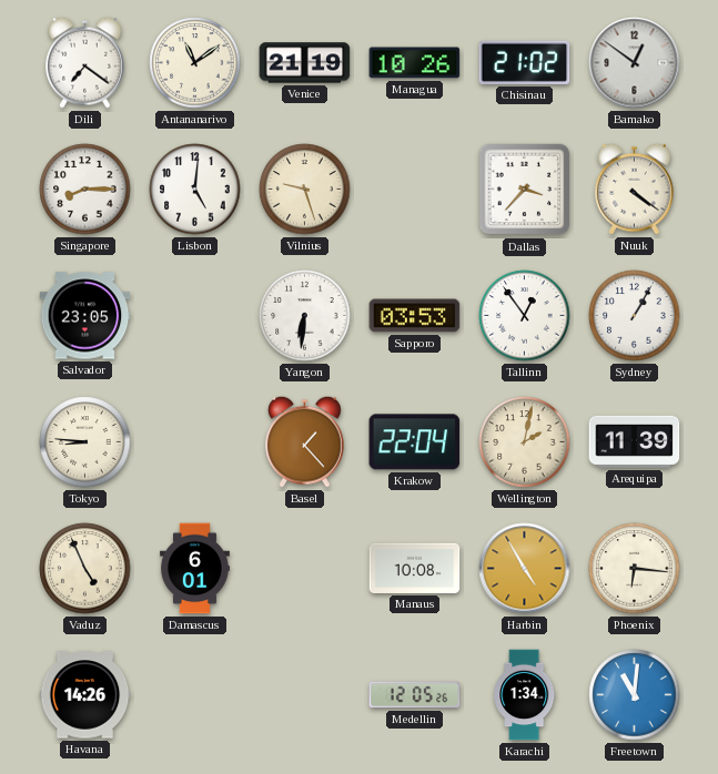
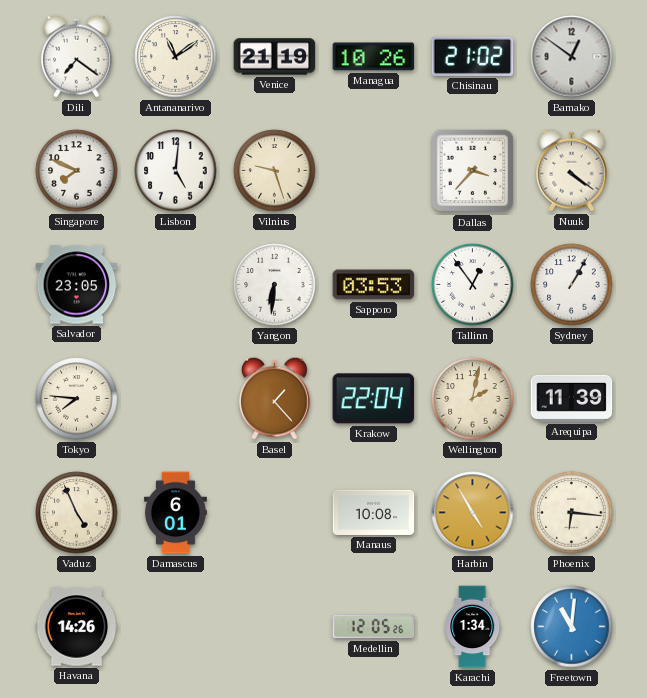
Singapore: 8:15 -> 7:49
Tokyo: 8:46 -> 7:46
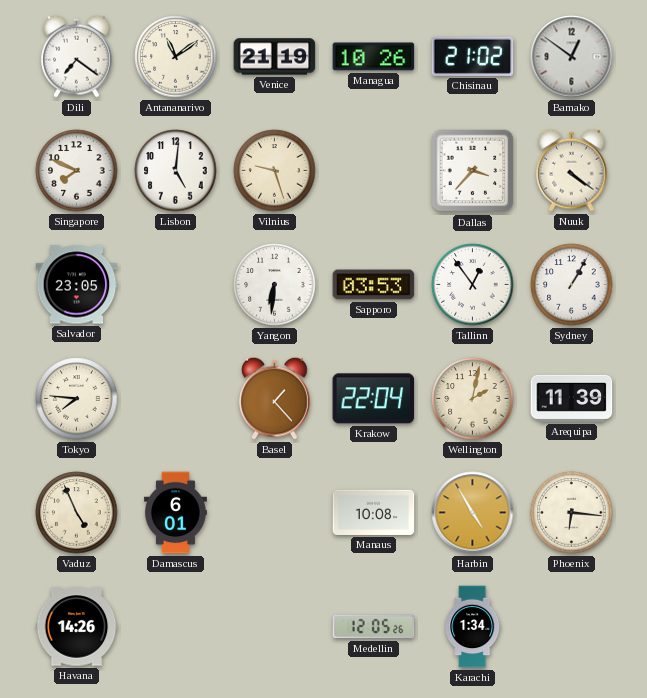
Freetown: 11:01 -> none
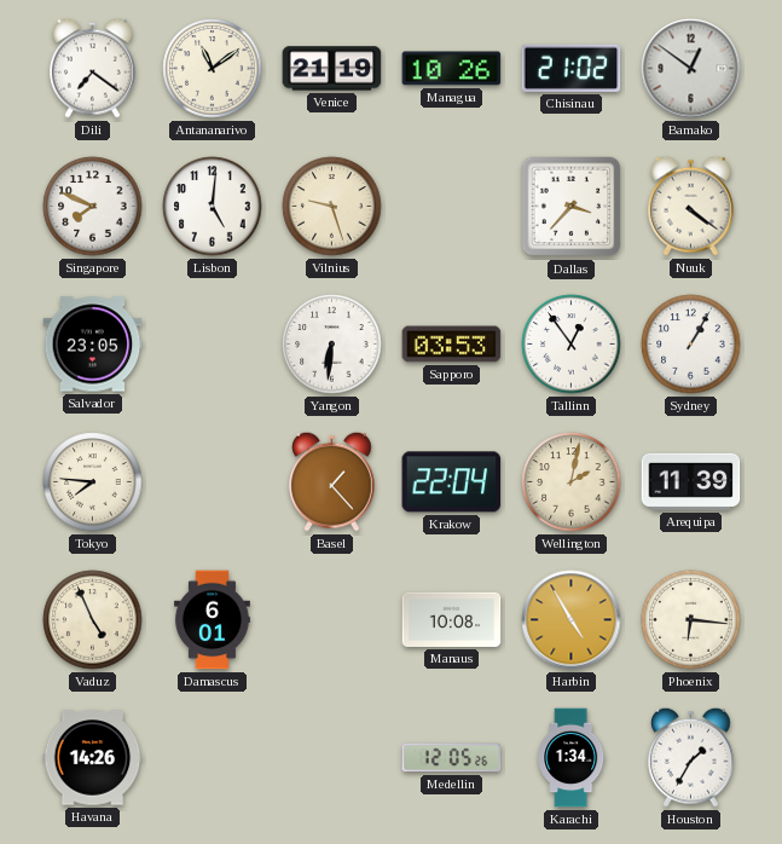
Houston: none -> 1:35
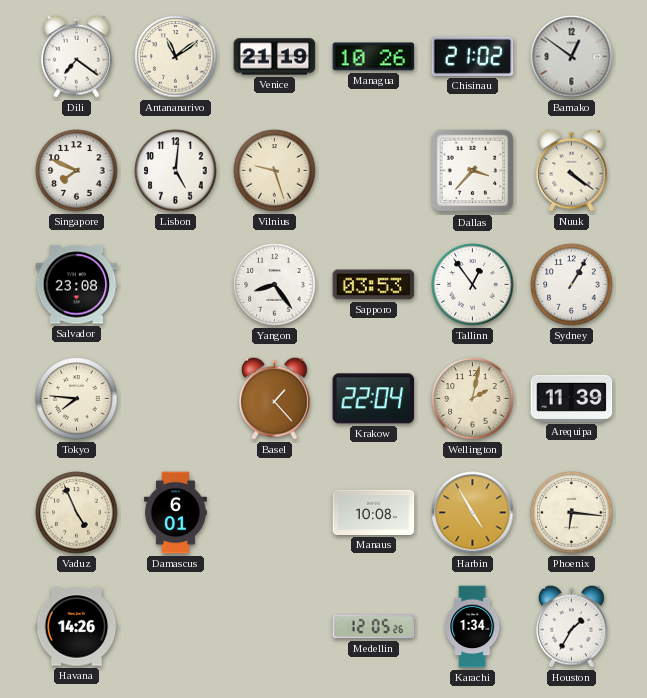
Salvador: 23:05 -> 23:08
Yangon: 6:31 -> 8:24
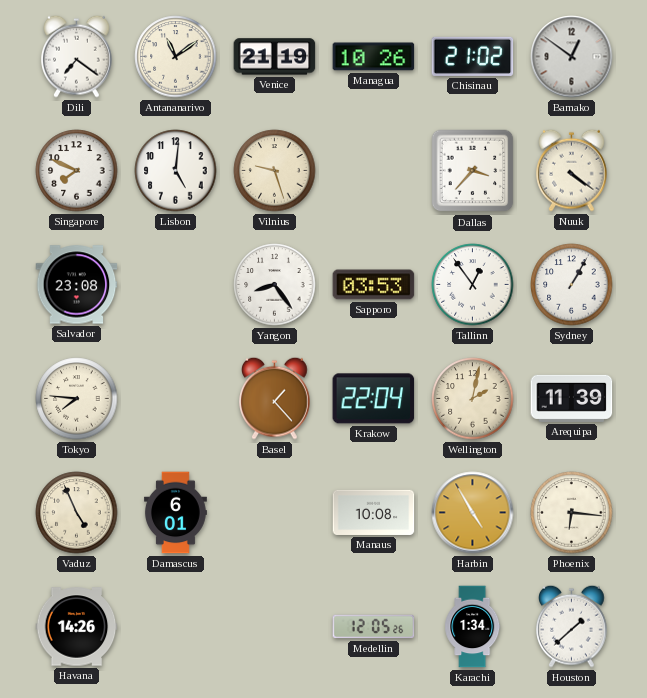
Houston: 1:35 -> 1:38
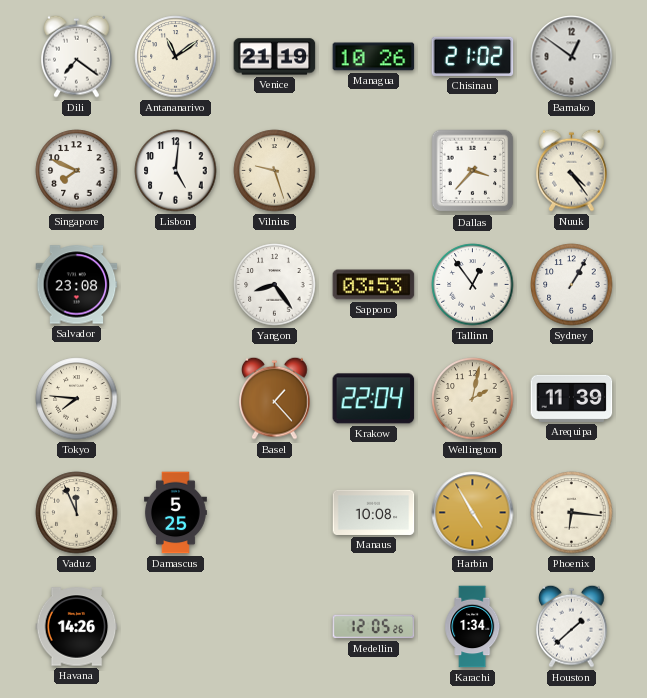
Nuuk: 4:21 -> 4:24
Vaduz: 4:56 -> 11:56
Damascus: 6:01 -> 5:25
